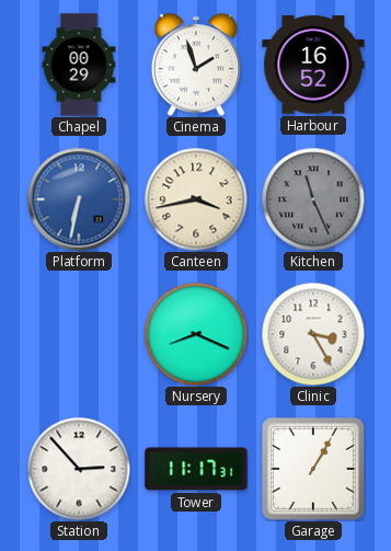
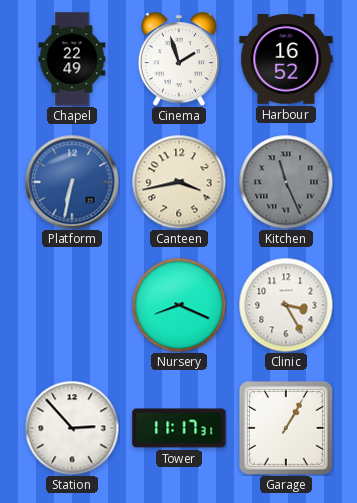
Chapel: 00:29 -> 22:49
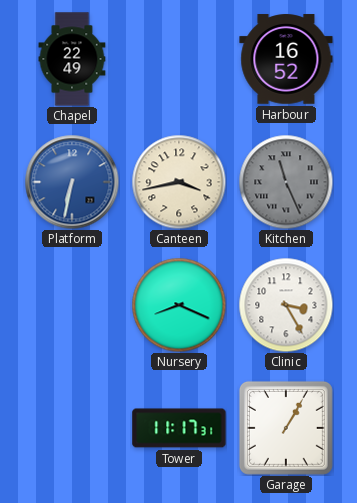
Cinema: 1:57 -> none
Station: 2:53 -> none
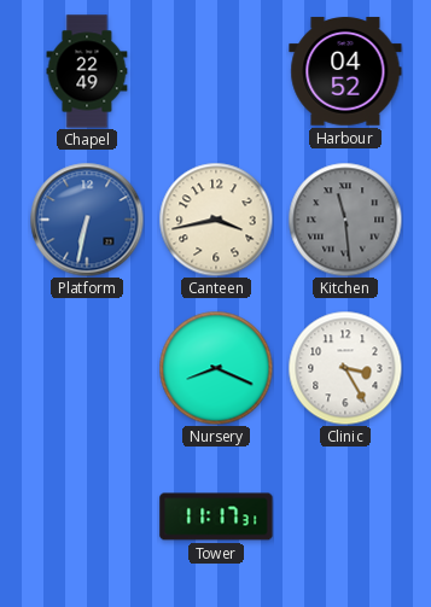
Harbour: 16:52 -> 04:52
Kitchen: 11:26 -> 11:29
Garage: 1:05 -> none
